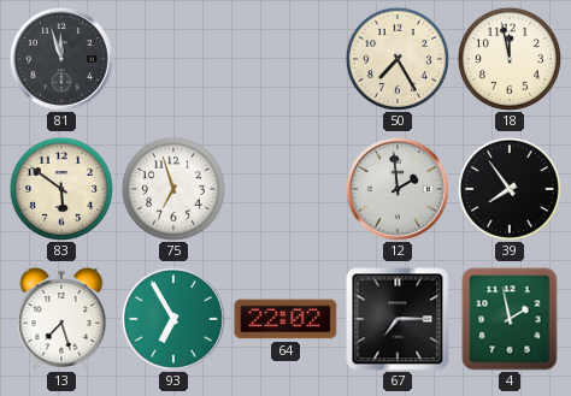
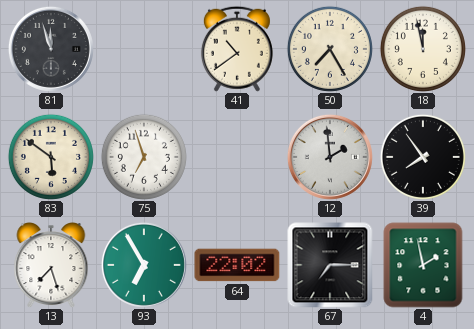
41: none -> 10:39
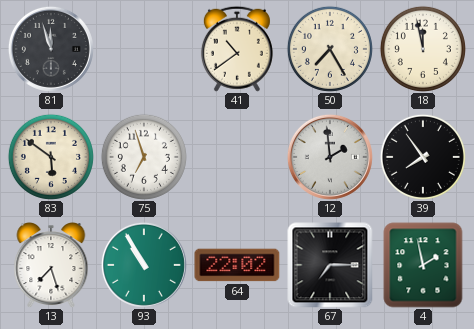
93: 6:55 -> 10:55
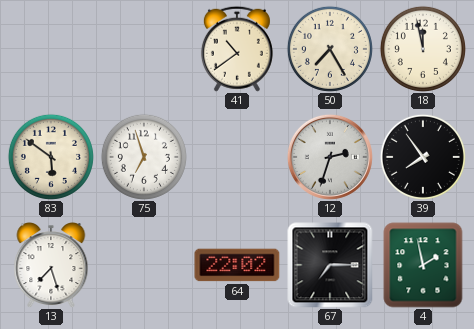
81: 11:57 -> none
12: 1:59 -> 2:33
93: 10:55 -> none
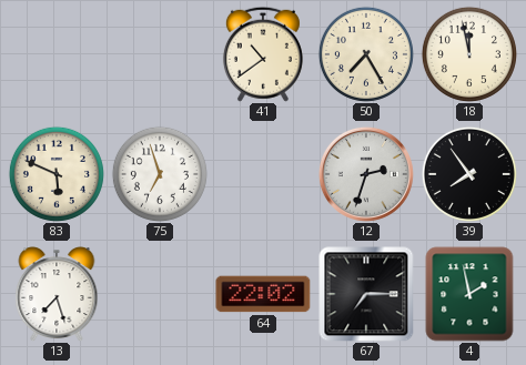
83: 5:51 -> 5:49
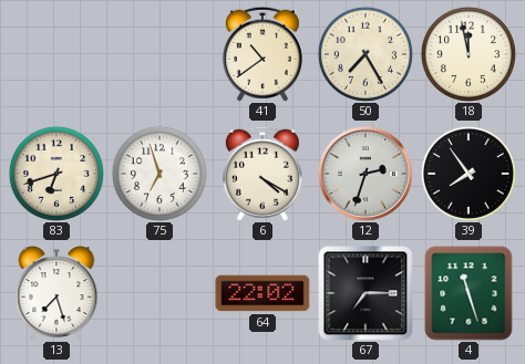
83: 5:49 -> 6:42
6: none -> 4:20
4: 1:58 -> 11:27
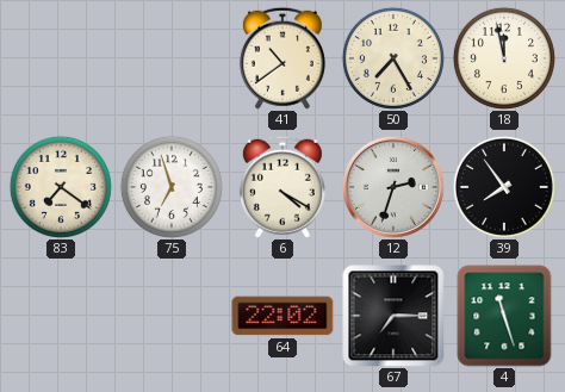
83: 6:42 -> 7:21
13: 7:27 -> none
